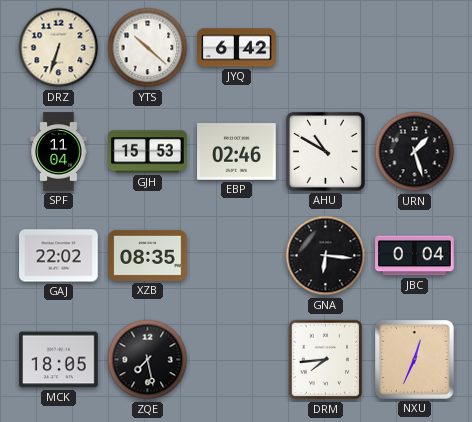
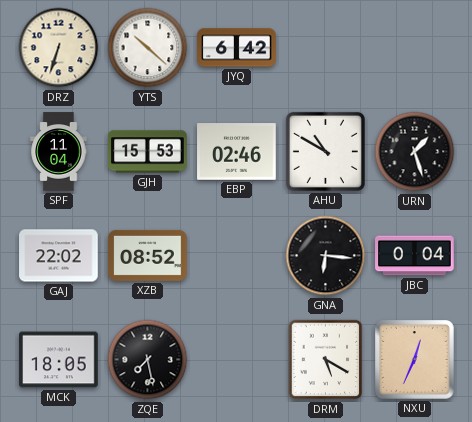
XZB: 08:35 -> 08:52
DRM: 7:44 -> 5:20
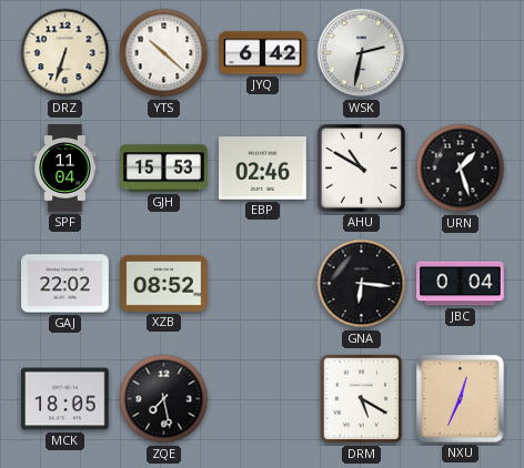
WSK: none -> 2:32
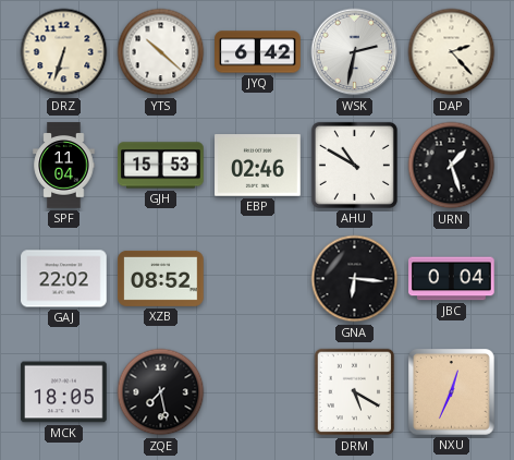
DAP: none -> 2:23
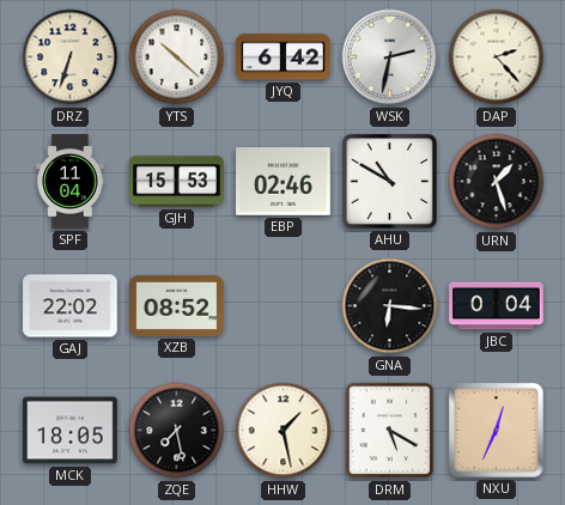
HHW: none -> 1:28
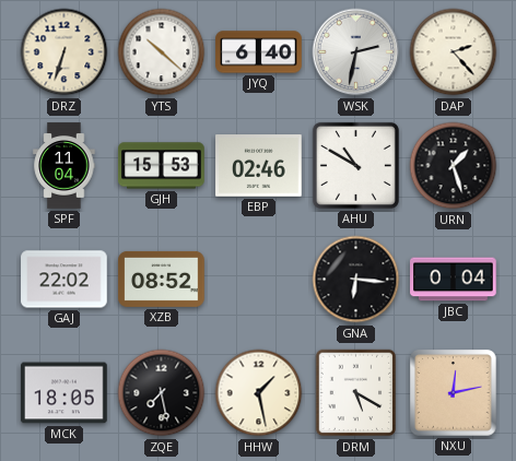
JYQ: 6:42 -> 6:40
NXU: 12:34 -> 12:13
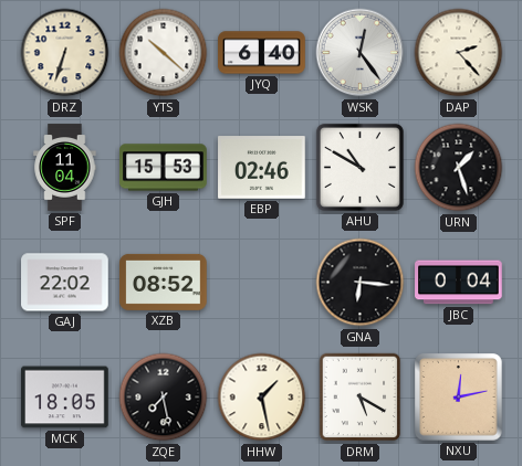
WSK: 2:32 -> 12:24
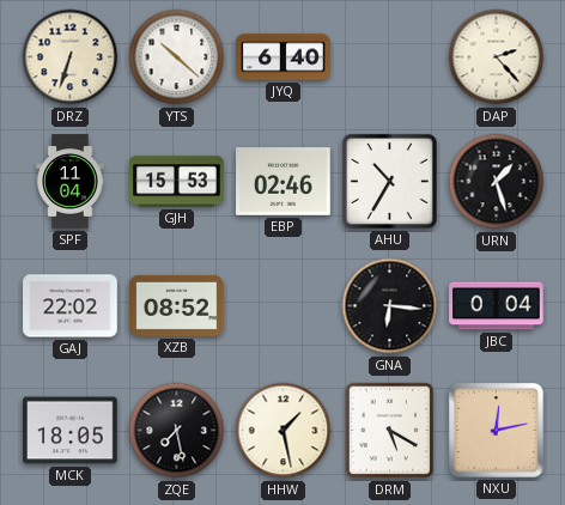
WSK: 12:24 -> none
AHU: 10:50 -> 10:35
